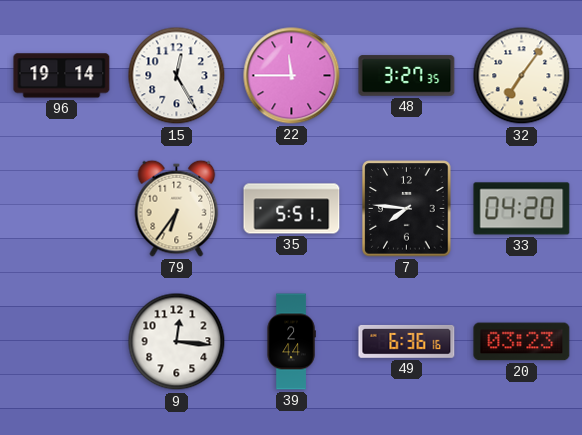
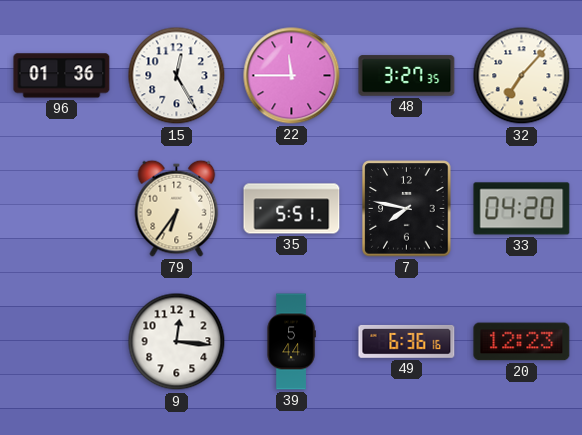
96: 19:14 -> 01:36
32: 7:06 -> 7:07
7: 7:46 -> 7:47
39: 2:44 -> 5:44
20: 03:23 -> 12:23
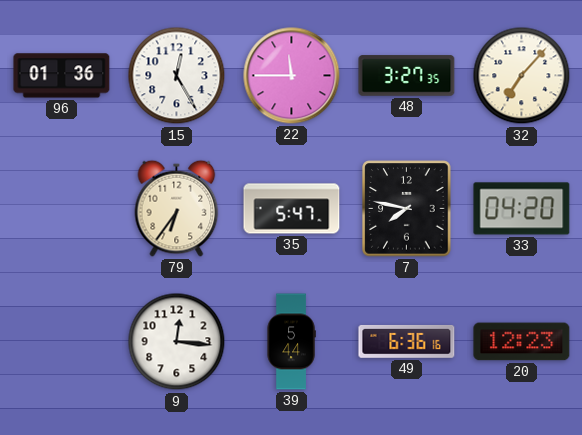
35: 5:51 -> 5:47
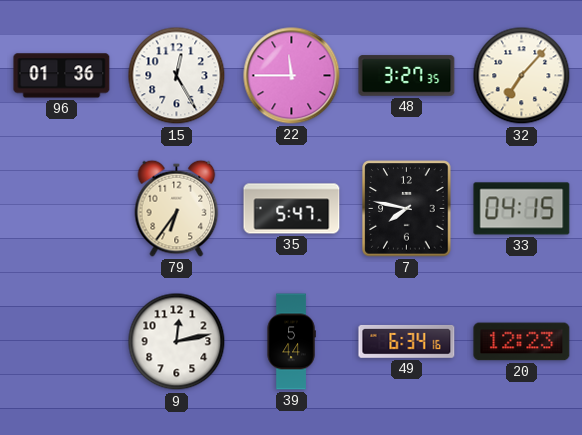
33: 04:20 -> 04:15
9: 12:16 -> 12:13
49: 6:36 -> 6:34
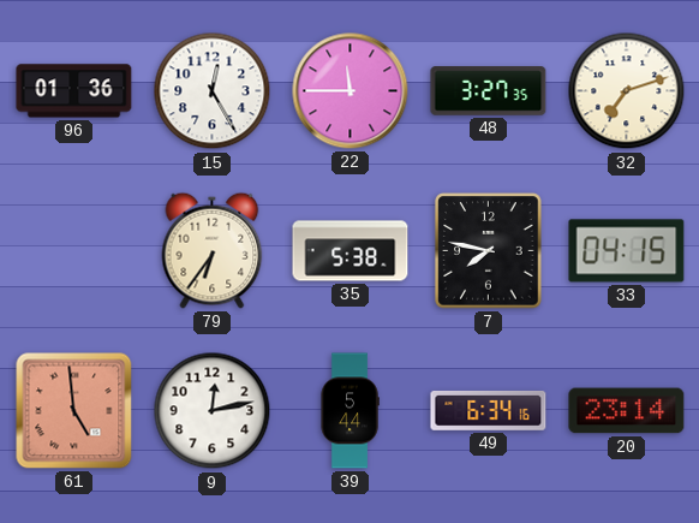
32: 7:07 -> 7:12
35: 5:47 -> 5:38
61: none -> 4:59
20: 12:23 -> 23:14
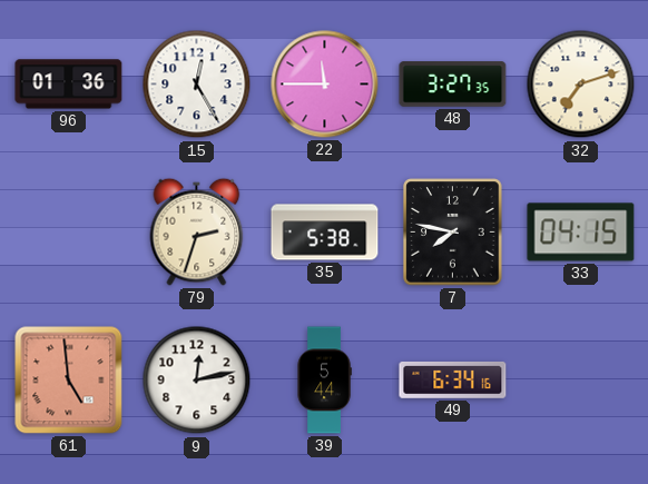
79: 6:36 -> 2:33
20: 23:14 -> none
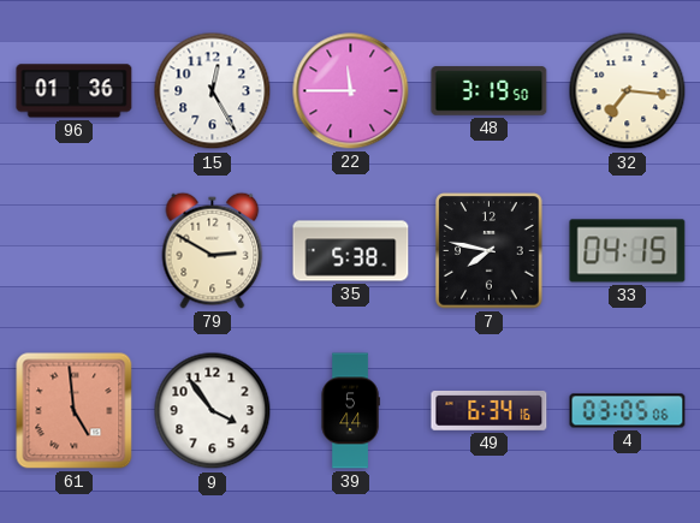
48: 3:27 -> 3:19
32: 7:12 -> 7:16
79: 2:33 -> 2:50
9: 12:13 -> 3:54
4: none -> 03:05
